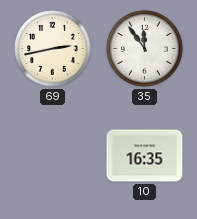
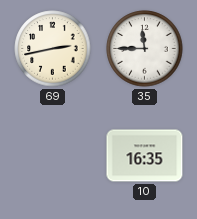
35: 11:54 -> 11:45
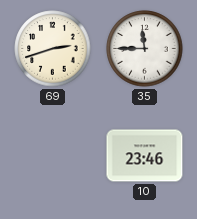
69: 2:43 -> 2:42
10: 16:35 -> 23:46
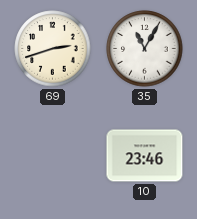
35: 11:45 -> 11:05
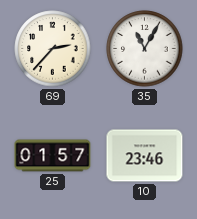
69: 2:42 -> 2:37
25: none -> 01:57
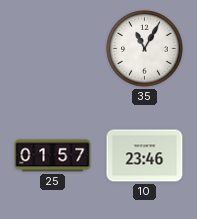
69: 2:37 -> none
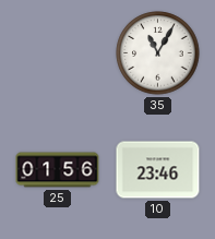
25: 01:57 -> 01:56
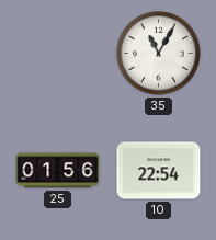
10: 23:46 -> 22:54
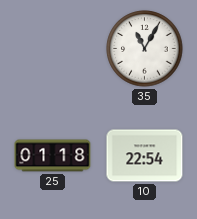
25: 01:56 -> 01:18
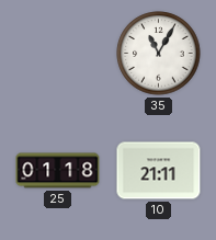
10: 22:54 -> 21:11
